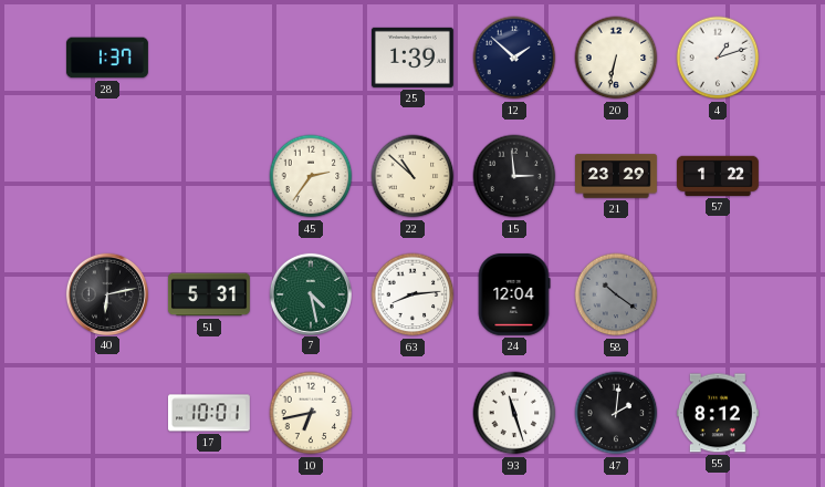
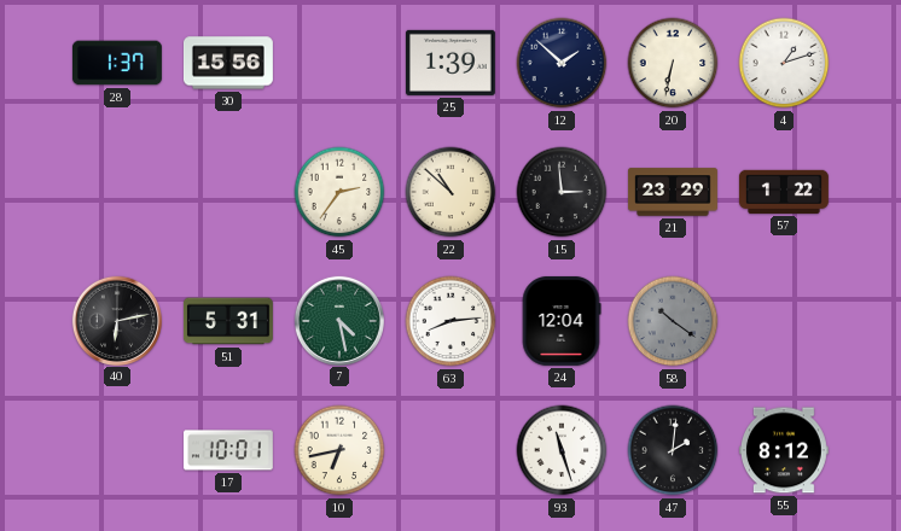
30: none -> 15:56
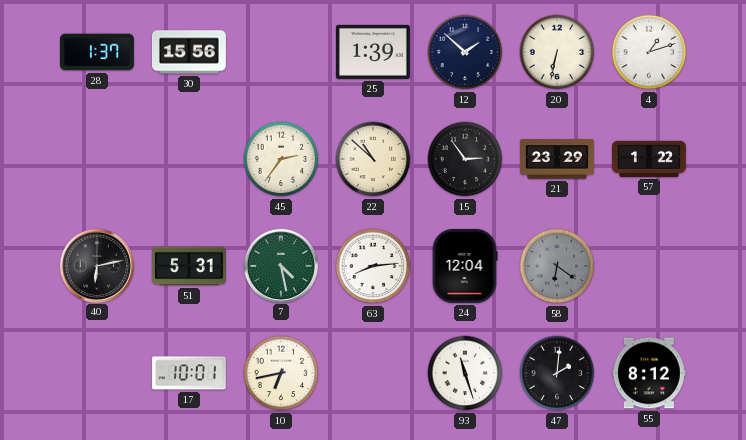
15: 2:59 -> 2:54
58: 10:21 -> 6:21
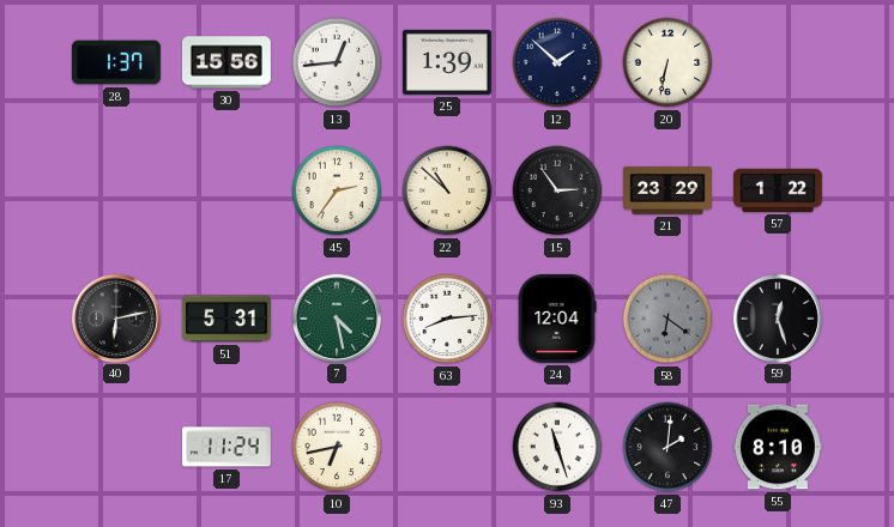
13: none -> 12:44
4: 1:12 -> none
59: none -> 12:27
17: 10:01 -> 11:24
55: 8:12 -> 8:10
